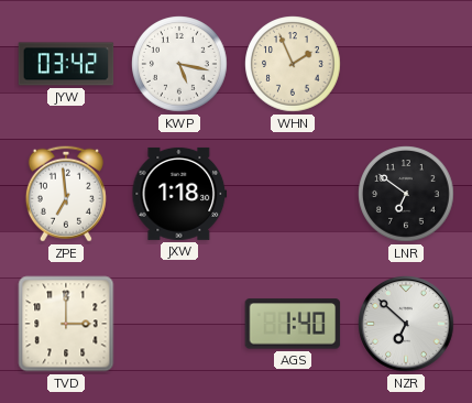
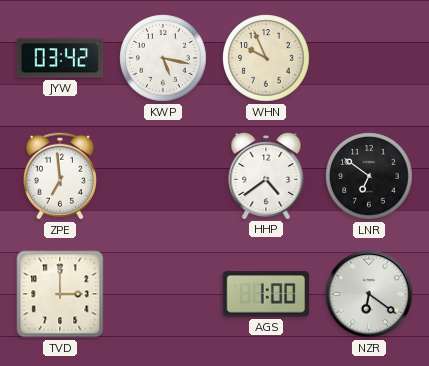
WHN: 1:56 -> 9:56
JXW: 1:18 -> none
HHP: none -> 4:39
AGS: 1:40 -> 1:00
NZR: 6:52 -> 6:21
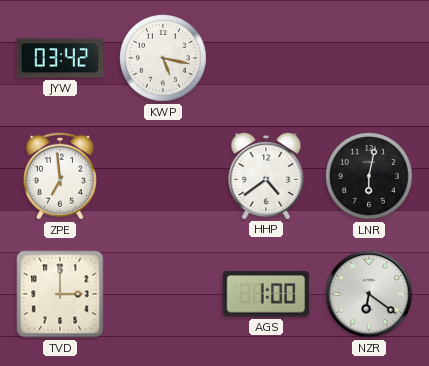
WHN: 9:56 -> none
LNR: 6:51 -> 6:02
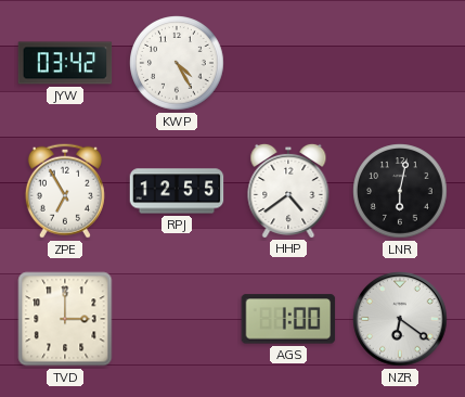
KWP: 5:17 -> 4:25
ZPE: 6:59 -> 6:55
RPJ: none -> 12:55
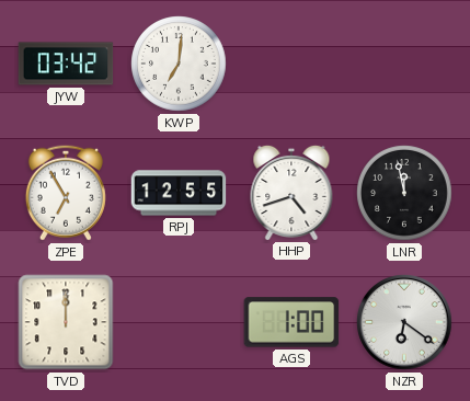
KWP: 4:25 -> 7:01
HHP: 4:39 -> 4:42
LNR: 6:02 -> 11:58
TVD: 3:00 -> 12:00
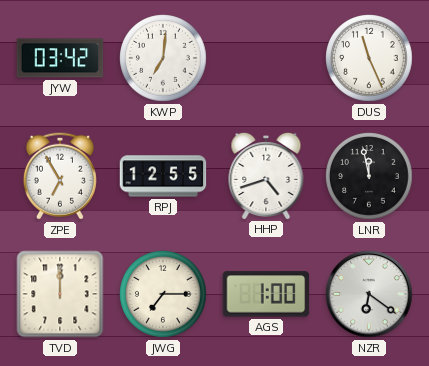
DUS: none -> 11:26
JWG: none -> 7:15
